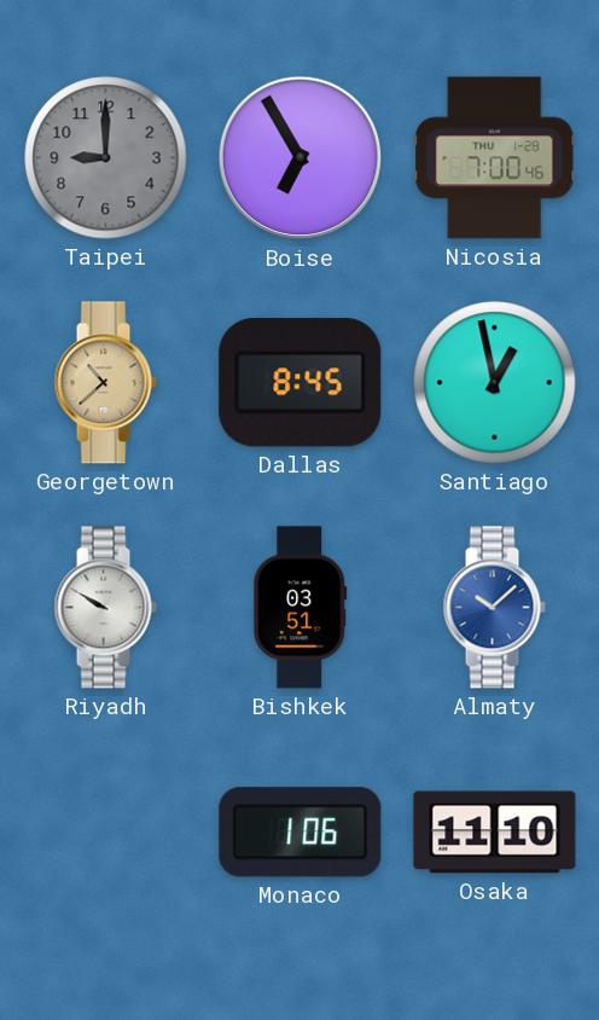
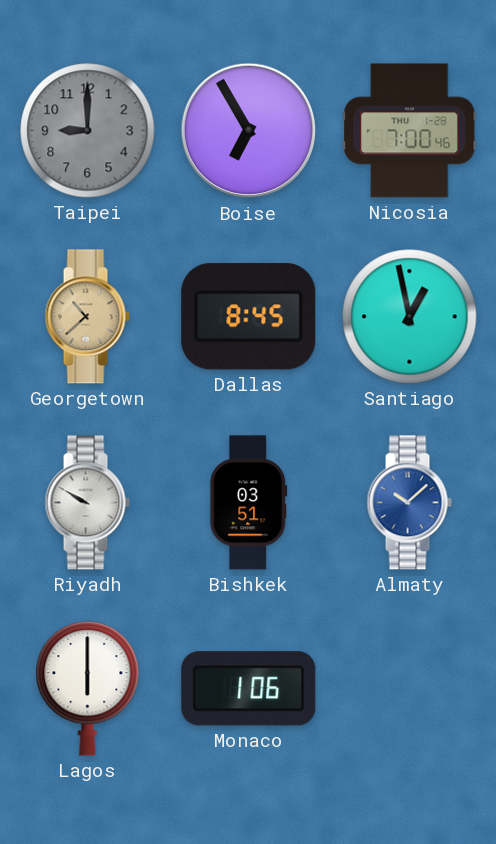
Lagos: none -> 6:00
Osaka: 11:10 -> none
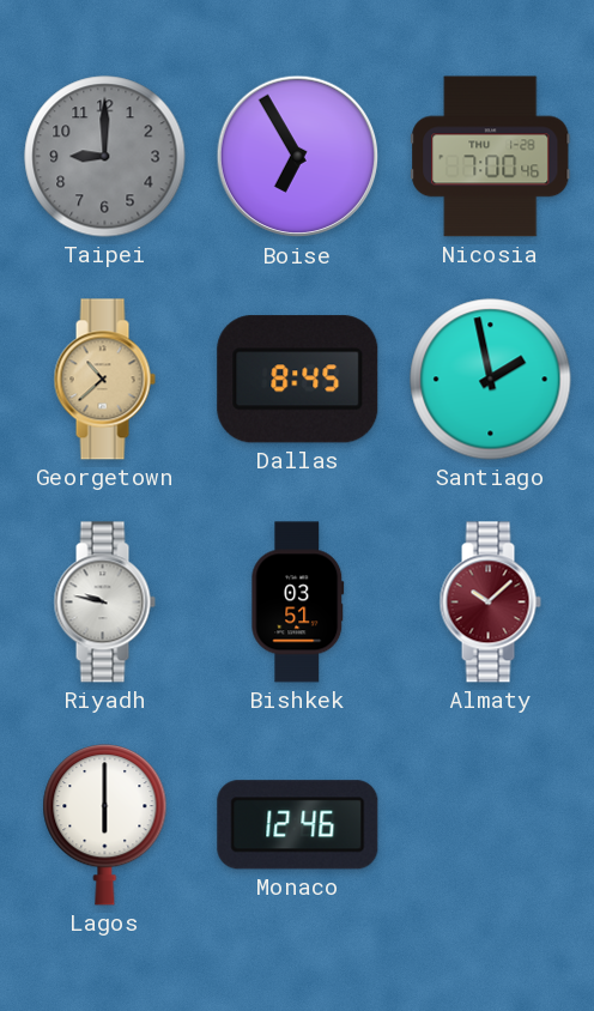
Santiago: 12:58 -> 1:58
Riyadh: 9:50 -> 9:47
Almaty dial: blue -> burgundy
Monaco: 1:06 -> 12:46
